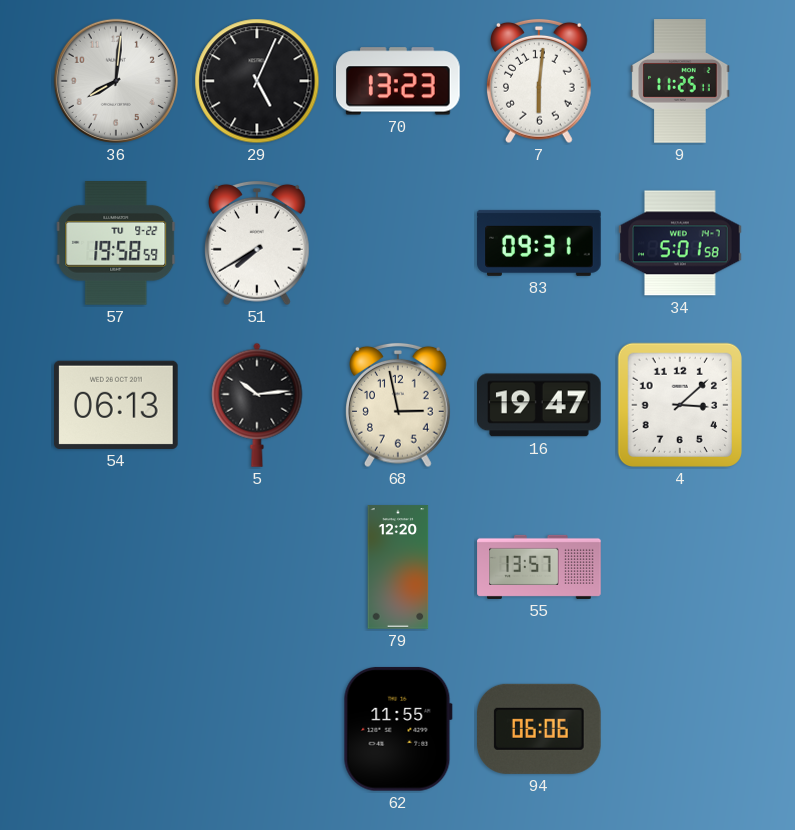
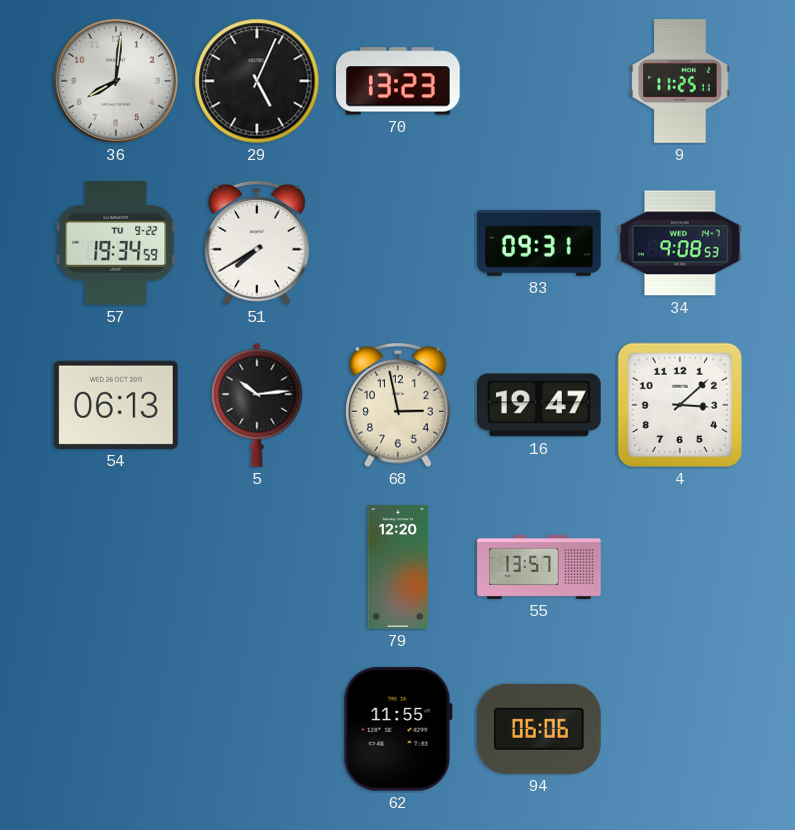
7: 6:01 -> none
57: 19:58 -> 19:34
34: 5:01 -> 9:08
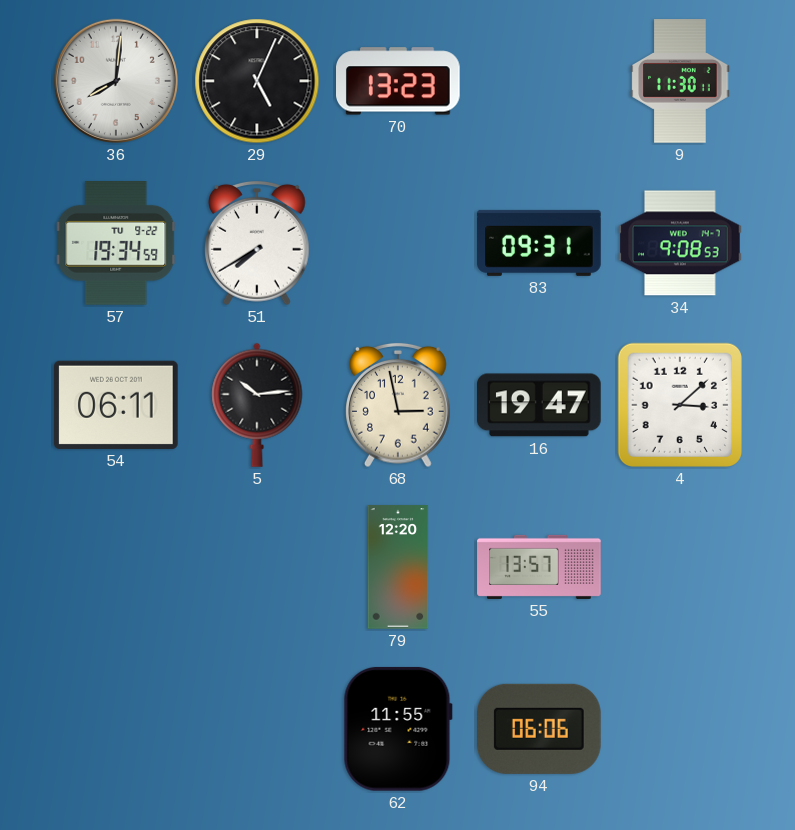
9: 11:25 -> 11:30
54: 06:13 -> 06:11
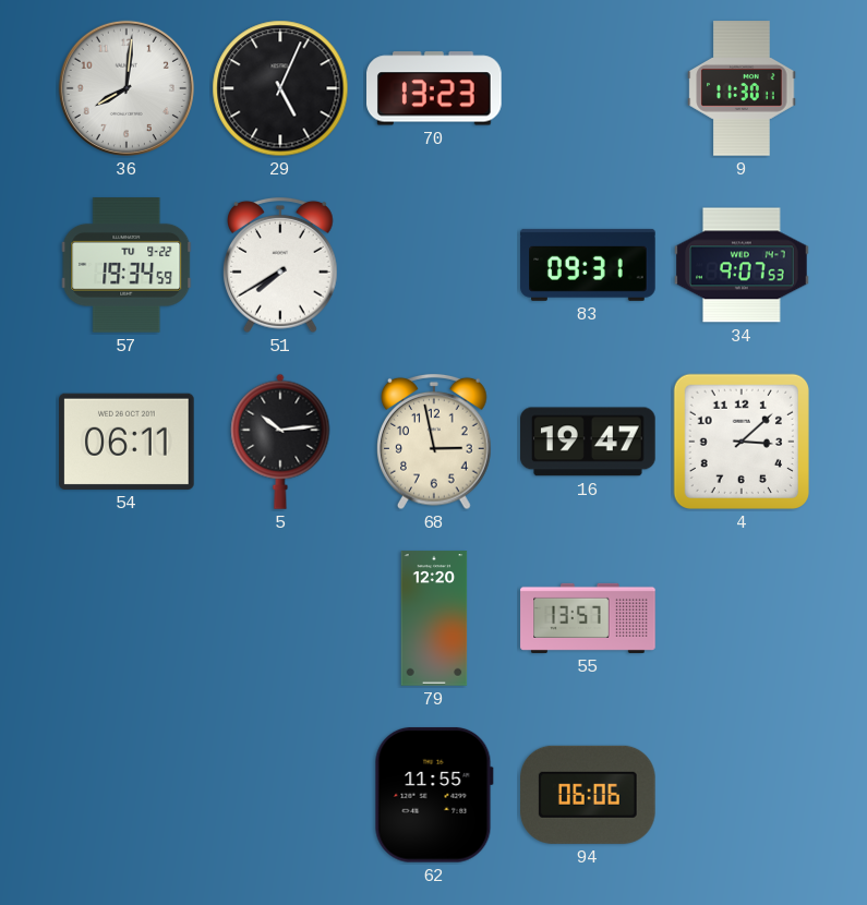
34: 9:08 -> 9:07
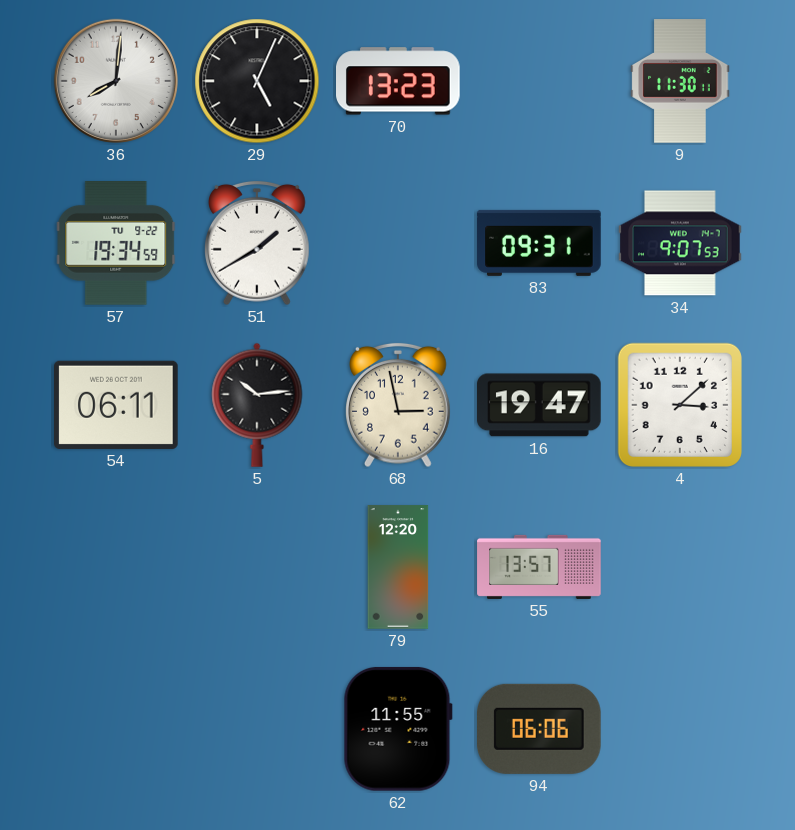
51: 7:40 -> 1:40
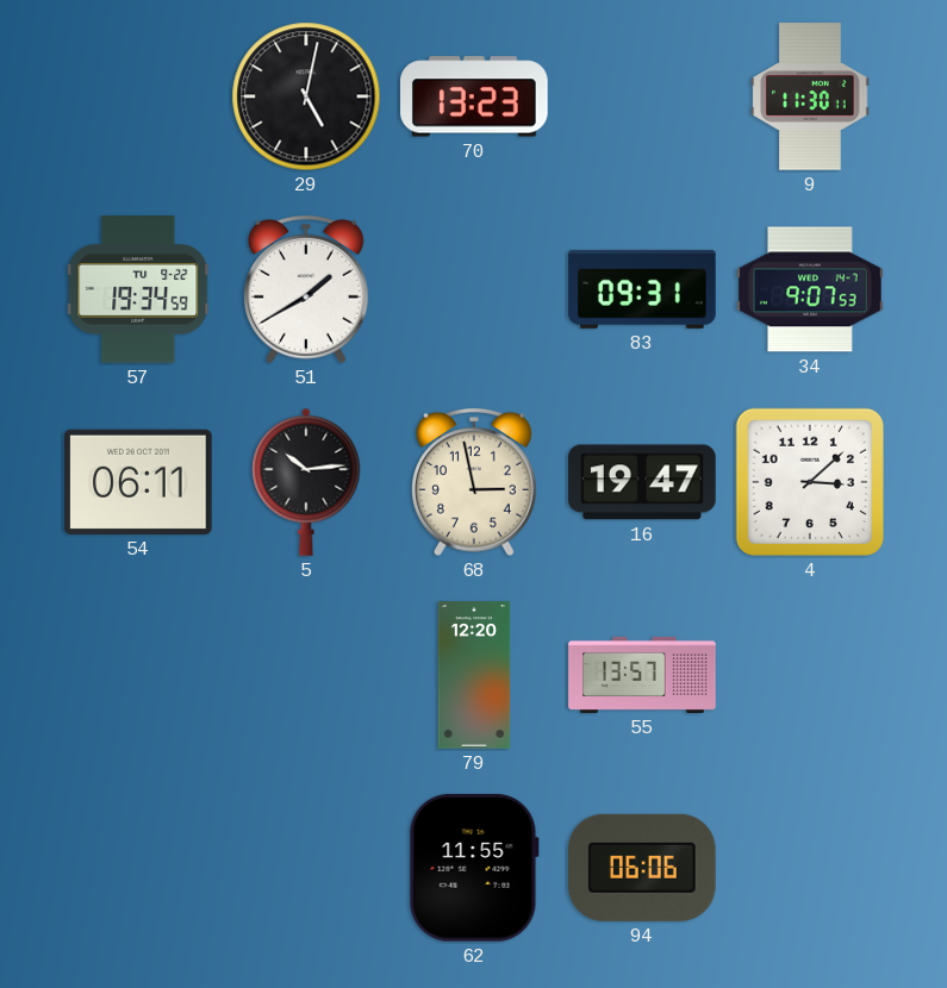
36: 8:01 -> none
29: 5:04 -> 5:02
